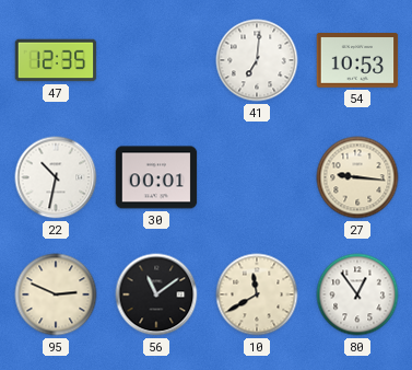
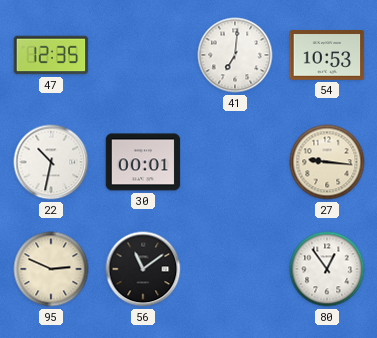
10: 11:40 -> none
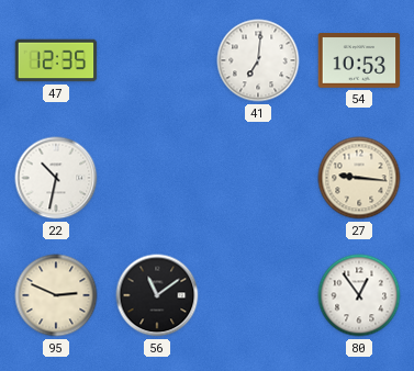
30: 00:01 -> none
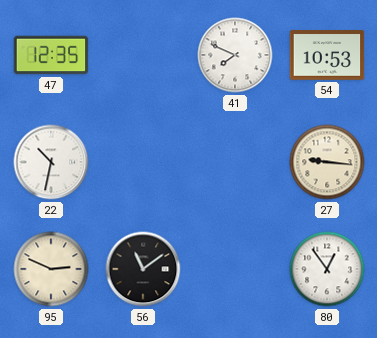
41: 7:01 -> 7:49
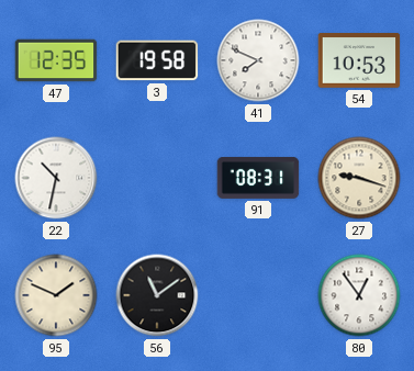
3: none -> 19:58
91: none -> 08:31
27: 9:16 -> 9:18
95: 2:49 -> 1:49
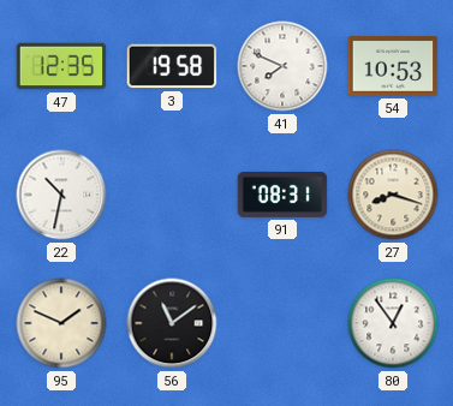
27: 9:18 -> 8:18
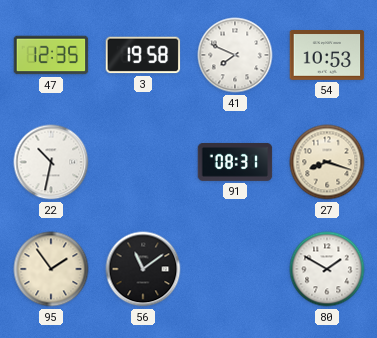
95: 1:49 -> 1:54
80: 12:54 -> 1:50
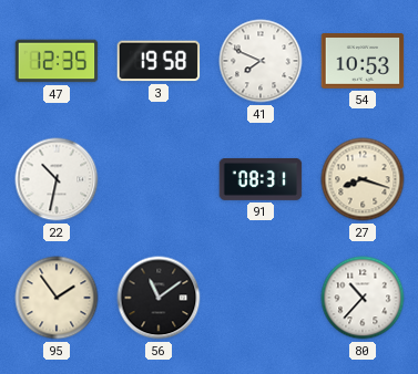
80: 1:50 -> 10:37
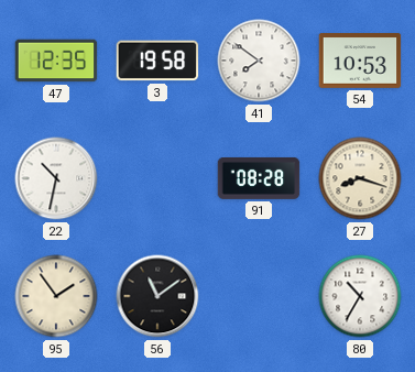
41: 7:49 -> 7:51
91: 08:31 -> 08:28
80: 10:37 -> 10:35
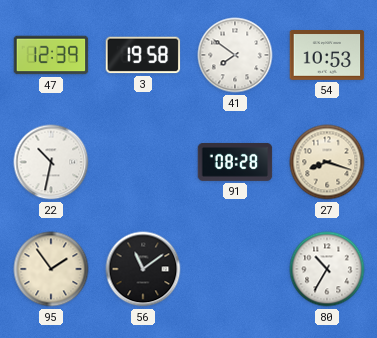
47: 12:35 -> 12:39
